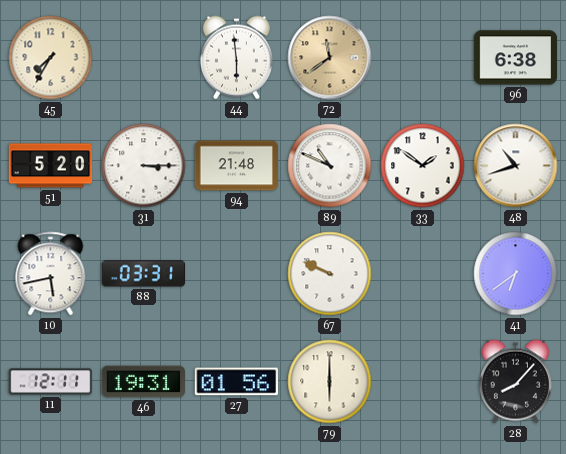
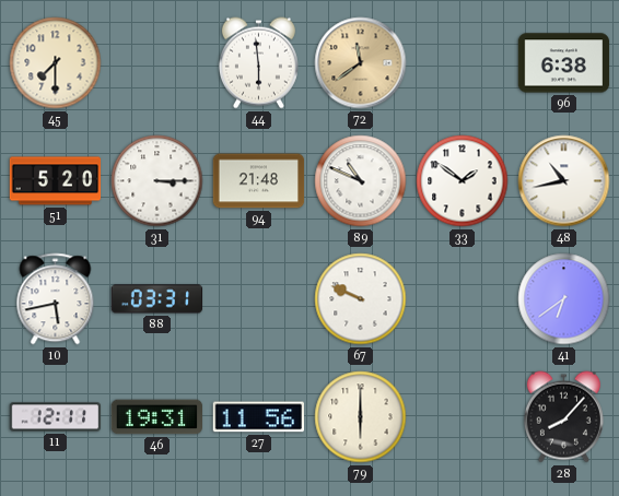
45: 7:35 -> 7:30
48: 10:42 -> 10:43
27: 01:56 -> 11:56
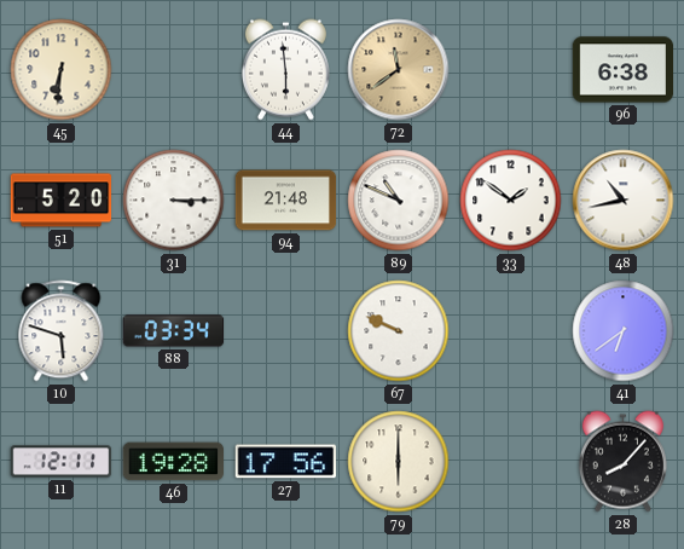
45: 7:30 -> 6:31
10: 5:43 -> 5:48
88: 03:31 -> 03:34
46: 19:31 -> 19:28
27: 11:56 -> 17:56
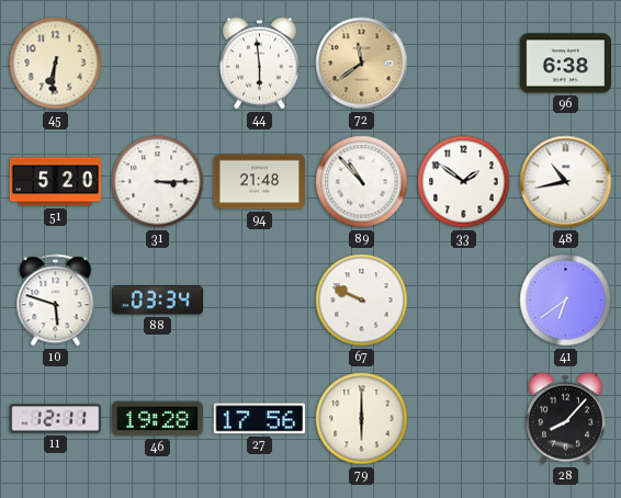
89: 10:49 -> 10:53
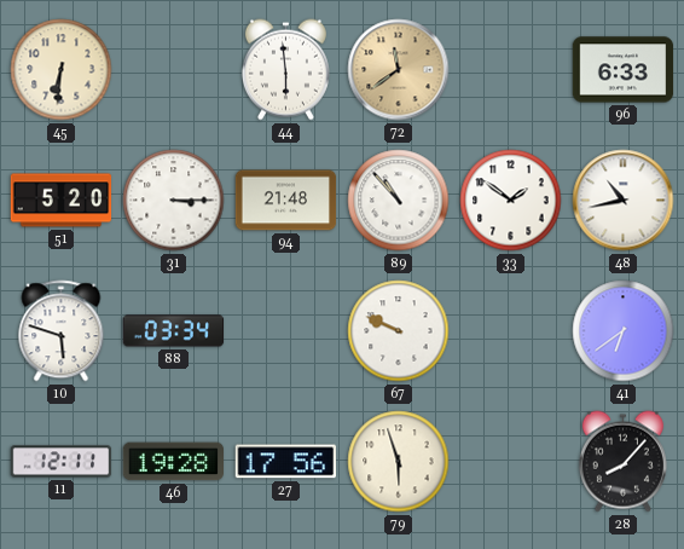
96: 6:38 -> 6:33
79: 6:00 -> 5:57
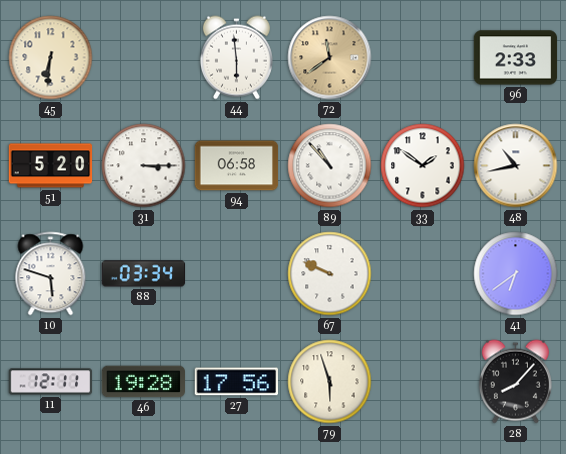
96: 6:33 -> 2:33
94: 21:48 -> 06:58
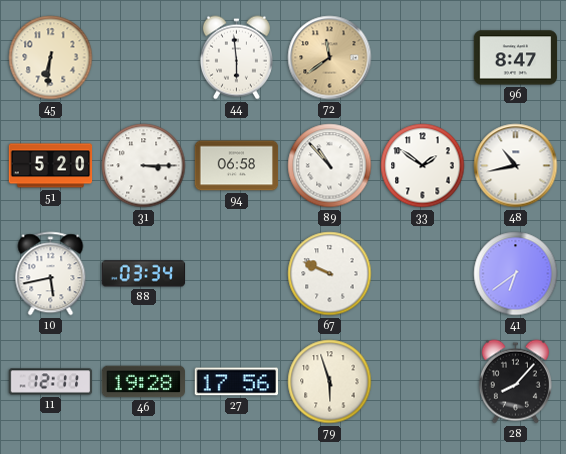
96: 2:33 -> 8:47
10: 5:48 -> 5:43
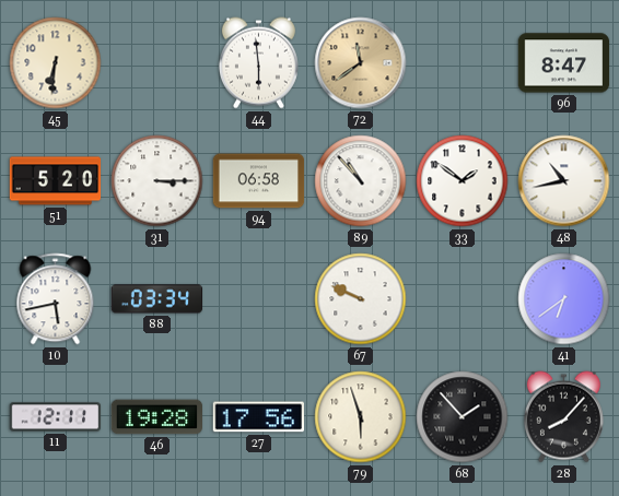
68: none -> 1:53
